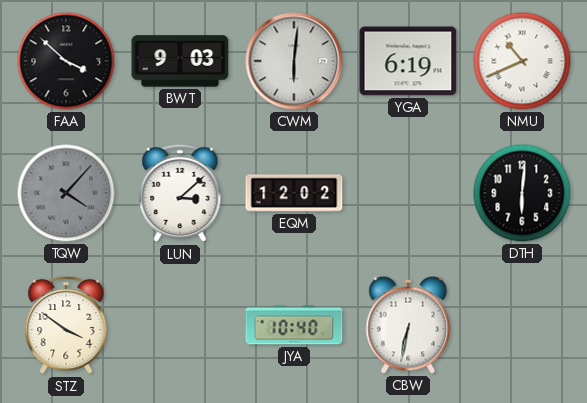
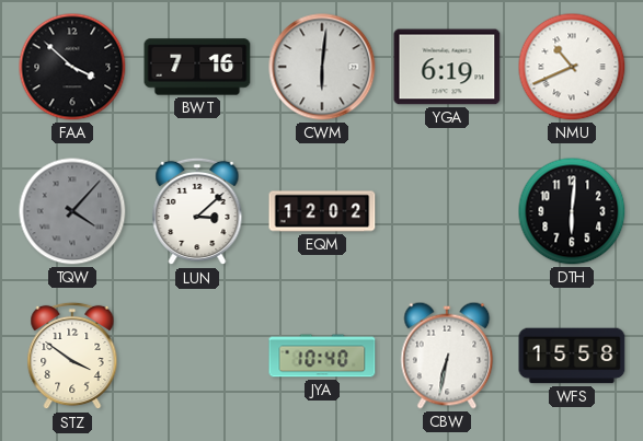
BWT: 9:03 -> 7:16
WFS: none -> 15:58
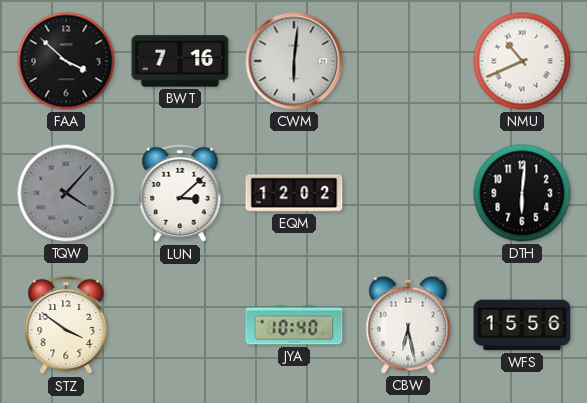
YGA: 6:19 -> none
CBW: 6:32 -> 6:28
WFS: 15:58 -> 15:56
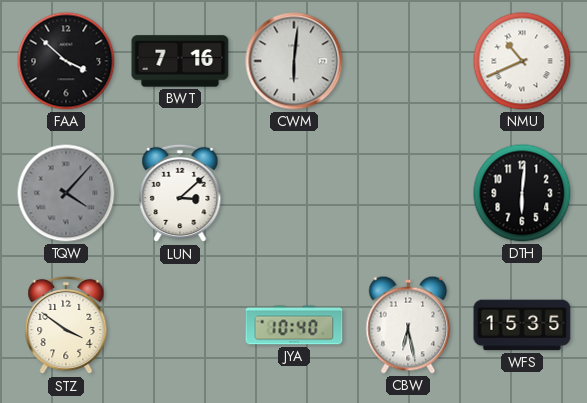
EQM: 12:02 -> none
WFS: 15:56 -> 15:35
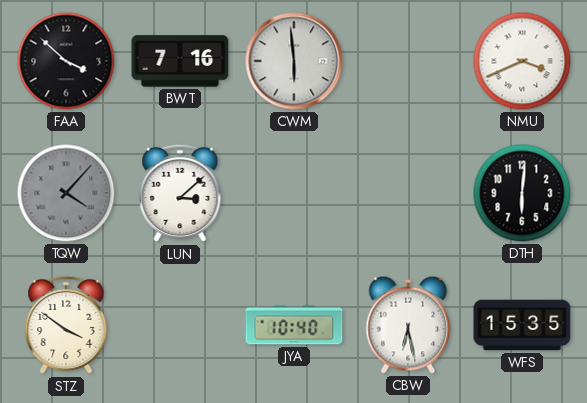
CWM: 6:01 -> 5:59
NMU: 10:41 -> 3:41
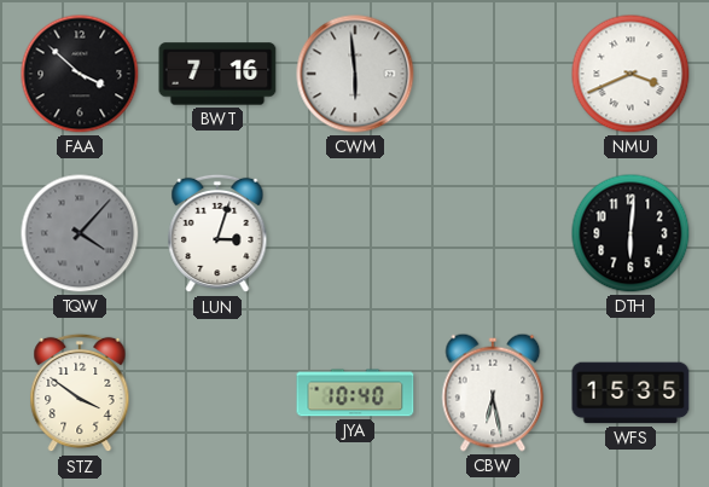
LUN: 3:08 -> 3:03
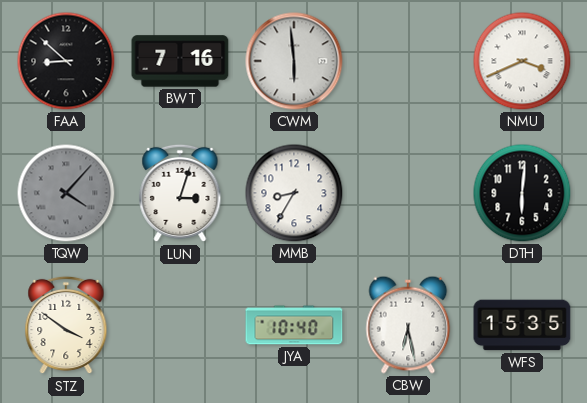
FAA: 3:52 -> 8:52
MMB: none -> 8:35
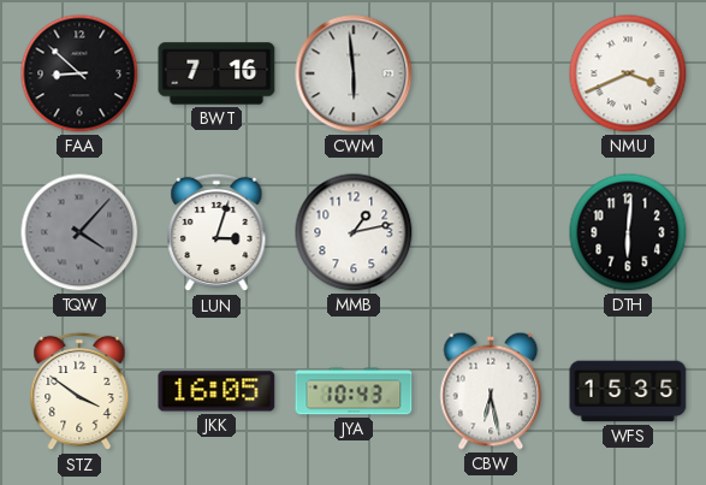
MMB: 8:35 -> 1:13
JKK: none -> 16:05
JYA: 10:40 -> 10:43
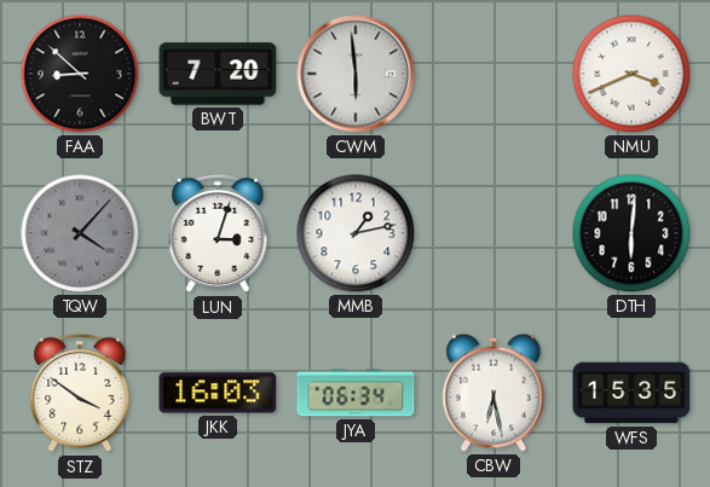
BWT: 7:16 -> 7:20
JKK: 16:05 -> 16:03
JYA: 10:43 -> 06:34
